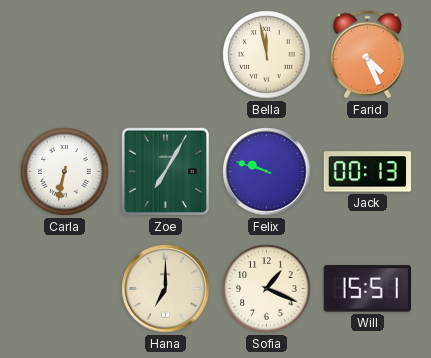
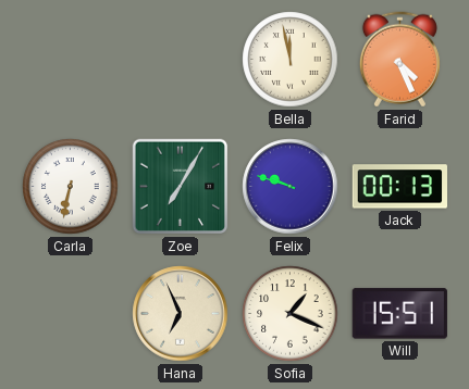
Hana: 7:00 -> 6:56
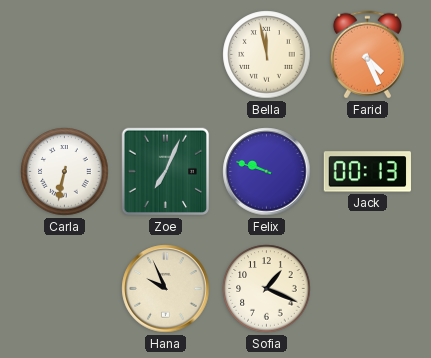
Zoe: 7:05 -> 7:04
Hana: 6:56 -> 9:56
Will: 15:51 -> none
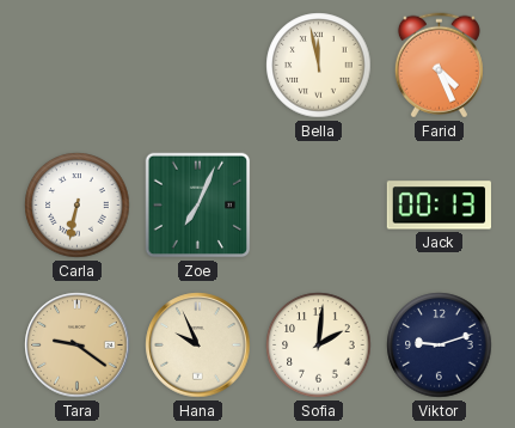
Felix: 9:48 -> none
Tara: none -> 9:21
Sofia: 1:19 -> 2:01
Viktor: none -> 9:12
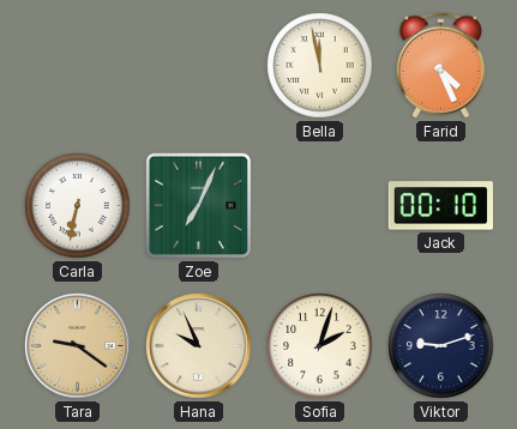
Jack: 00:13 -> 00:10
Sofia: 2:01 -> 2:03
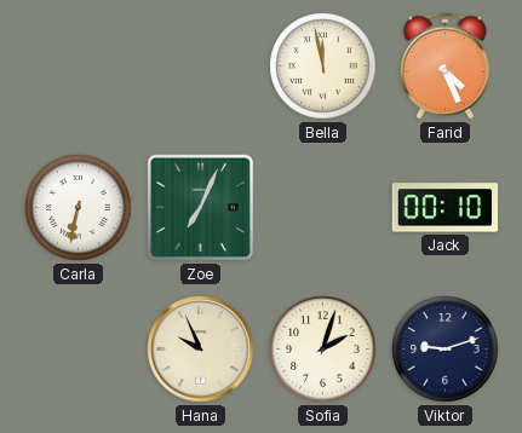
Tara: 9:21 -> none
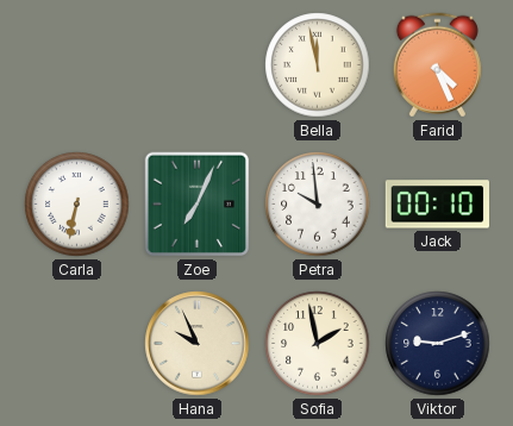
Petra: none -> 9:59
Sofia: 2:03 -> 1:58
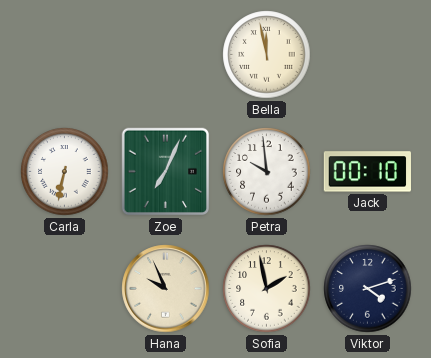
Farid: 4:26 -> none
Viktor: 9:12 -> 4:12
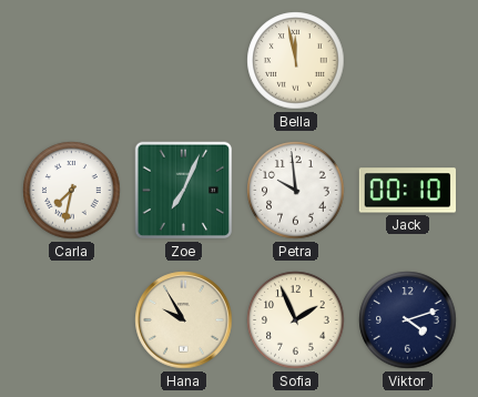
Carla: 6:32 -> 7:32
Hana: 9:56 -> 9:55
Sofia: 1:58 -> 1:56
